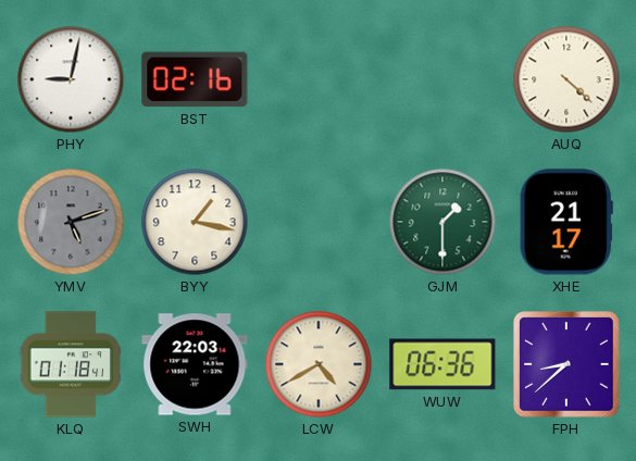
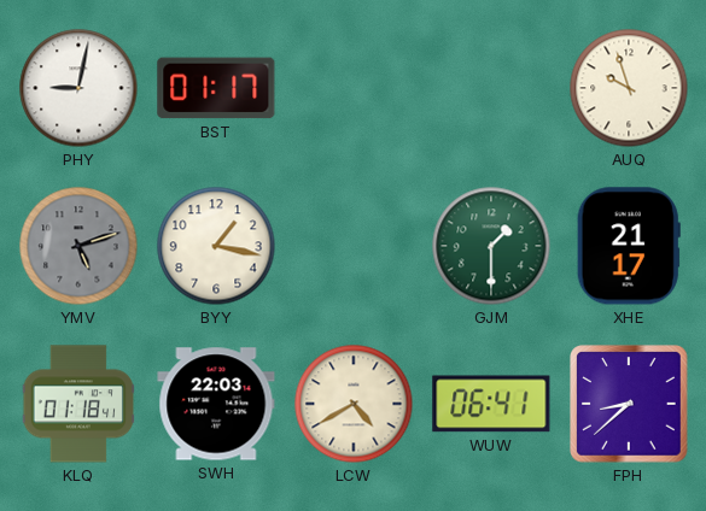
BST: 02:16 -> 01:17
AUQ: 4:22 -> 9:57
WUW: 06:36 -> 06:41
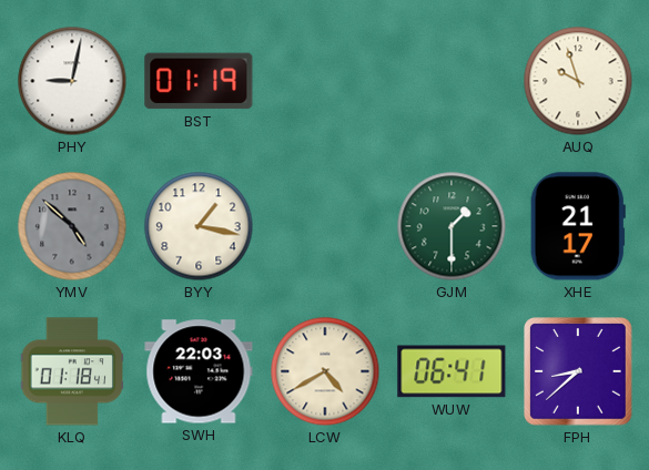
BST: 01:17 -> 01:19
YMV: 5:12 -> 4:52
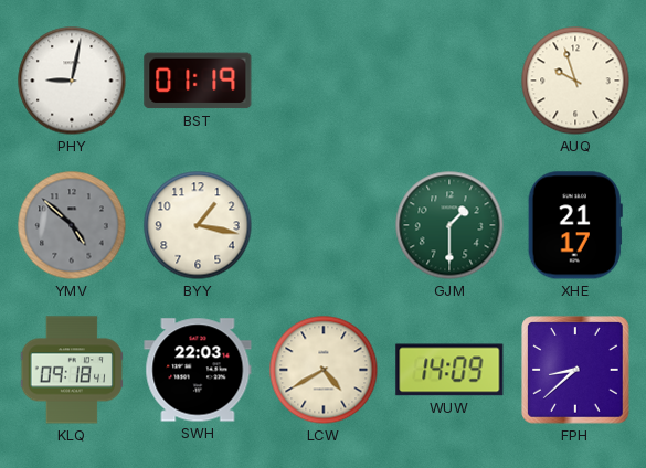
KLQ: 01:18 -> 09:18
WUW: 06:41 -> 14:09
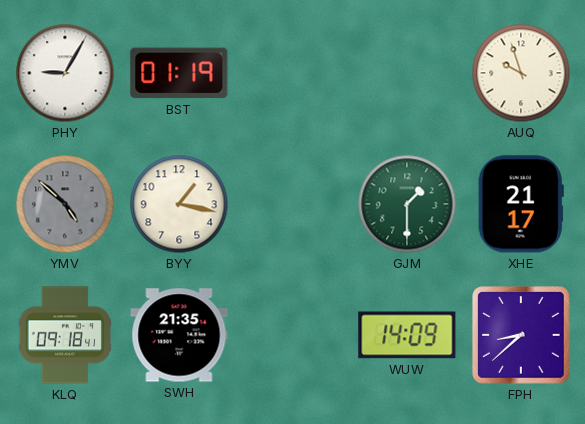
PHY: 9:02 -> 9:05
SWH: 22:03 -> 21:35
LCW: 4:40 -> none
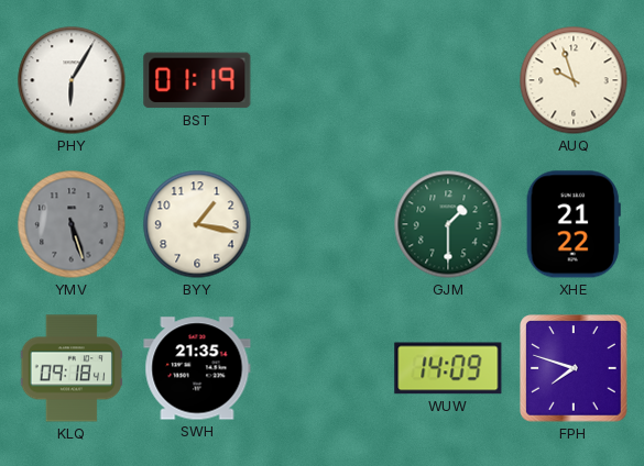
PHY: 9:05 -> 6:05
YMV: 4:52 -> 5:27
XHE: 21:17 -> 21:22
FPH: 8:38 -> 7:48
